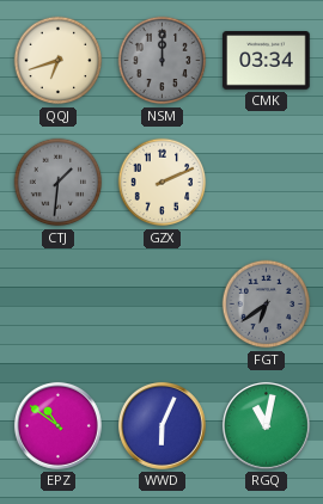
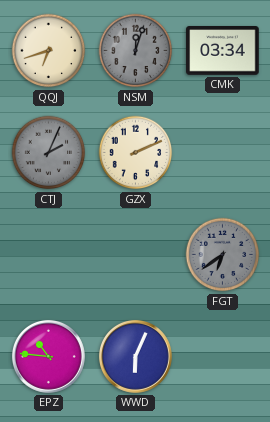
NSM: 12:00 -> 12:03
CTJ: 1:31 -> 2:04
EPZ: 10:51 -> 10:46
RGQ: 11:02 -> none
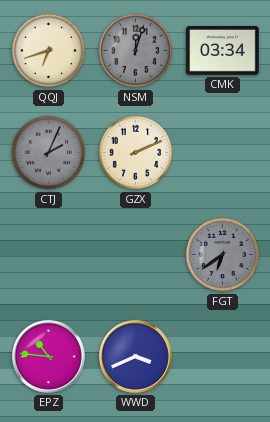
WWD: 6:04 -> 3:41
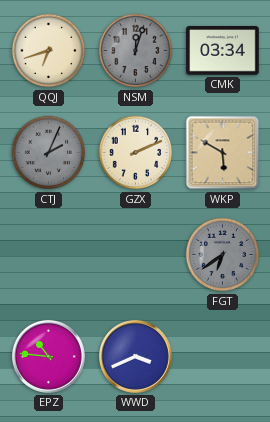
WKP: none -> 5:50
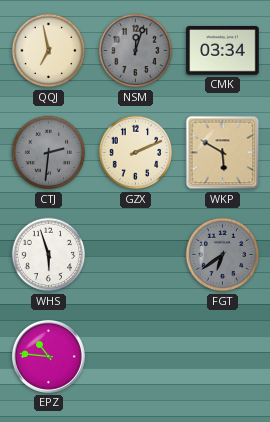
QQJ: 6:42 -> 6:58
CTJ: 2:04 -> 2:31
WHS: none -> 5:57
WWD: 3:41 -> none
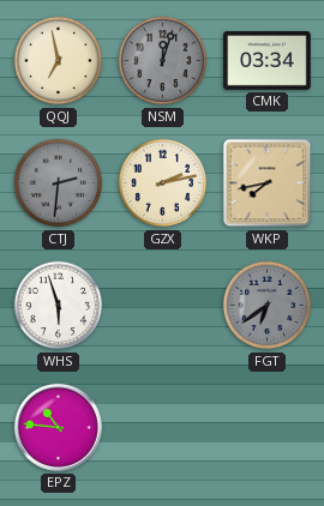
GZX: 2:11 -> 2:13
WKP: 5:50 -> 7:43
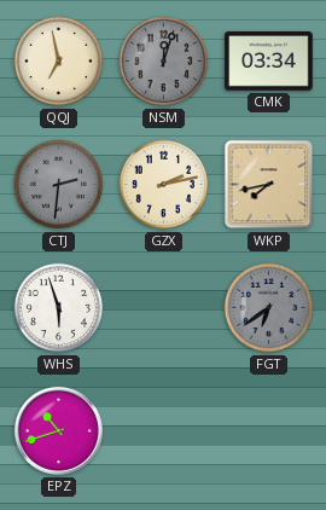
EPZ: 10:46 -> 10:42
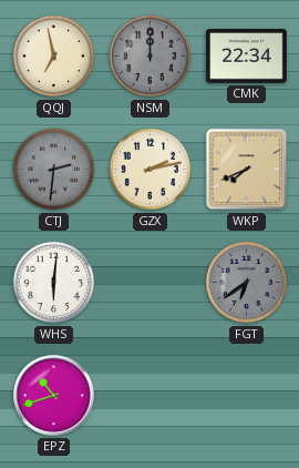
NSM: 12:03 -> 12:00
CMK: 03:34 -> 22:34
WKP: 7:43 -> 7:41
WHS: 5:57 -> 6:01
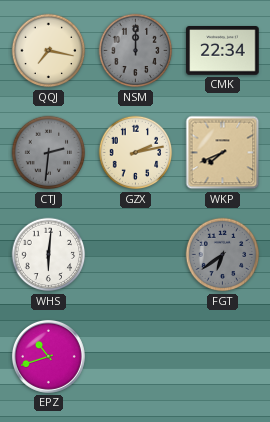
QQJ: 6:58 -> 7:17
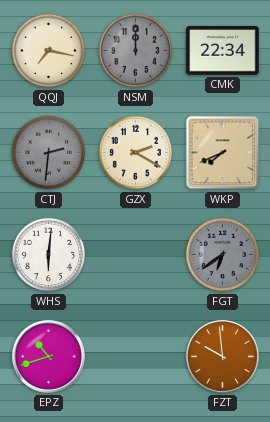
GZX: 2:13 -> 2:20
FZT: none -> 9:59
